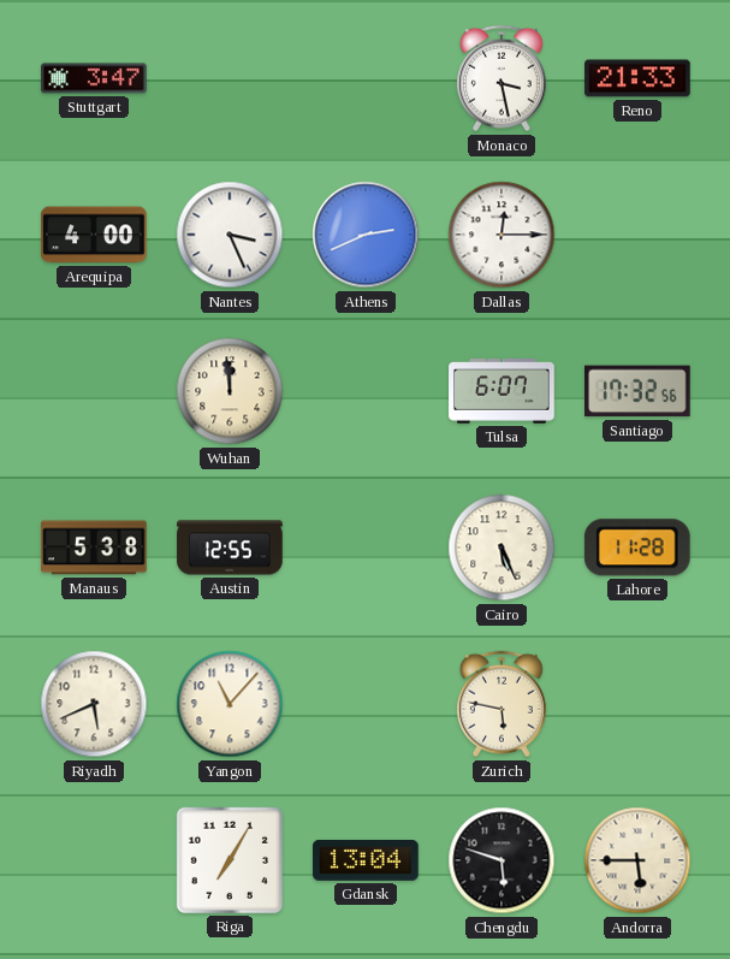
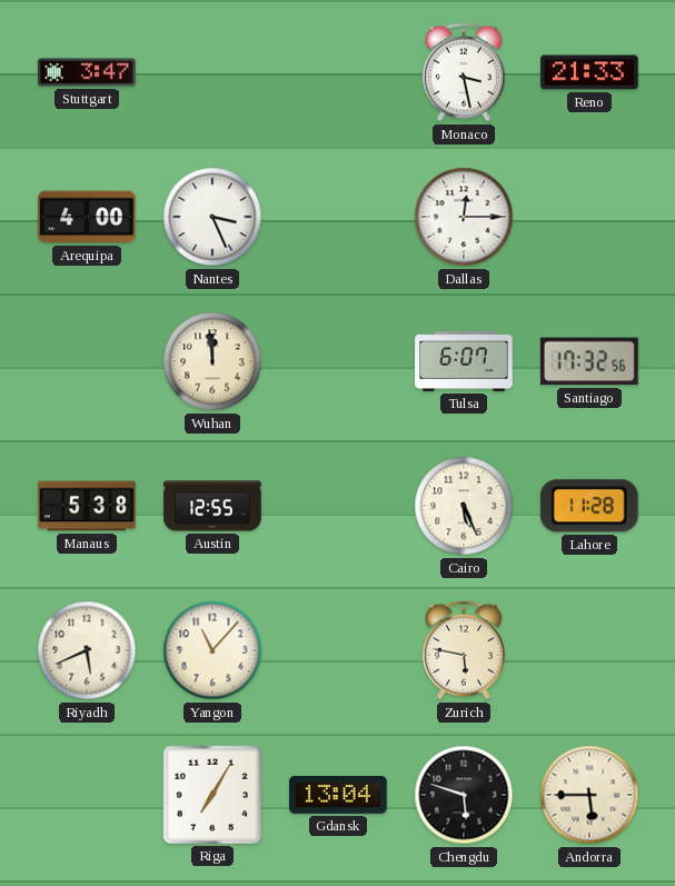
Athens: 2:41 -> none
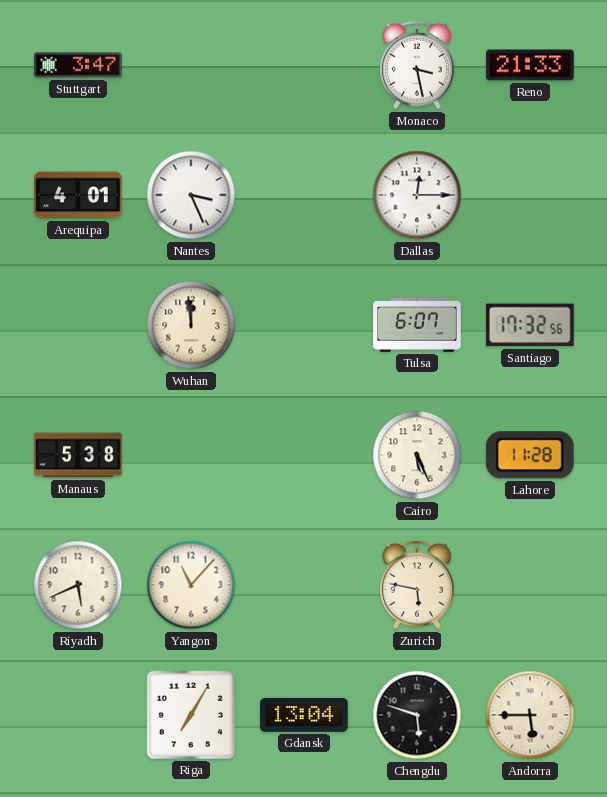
Arequipa: 4:00 -> 4:01
Austin: 12:55 -> none
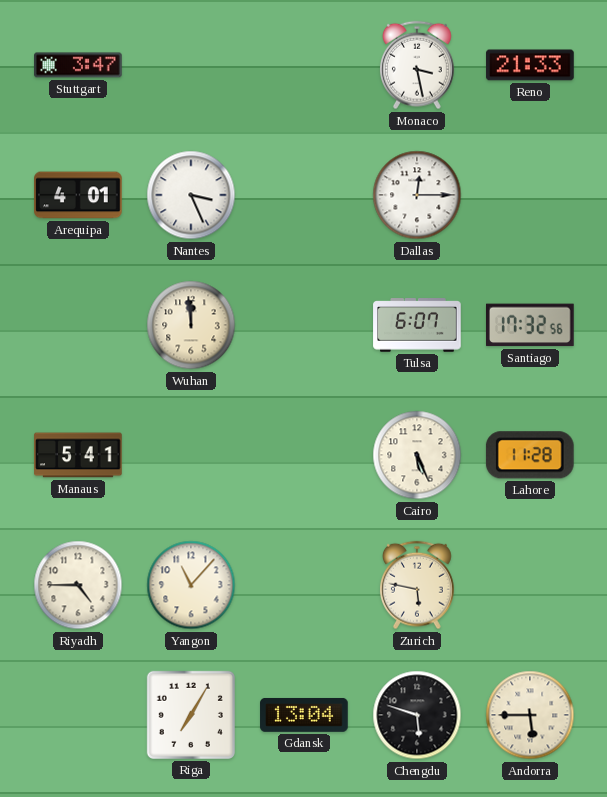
Manaus: 5:38 -> 5:41
Riyadh: 5:41 -> 4:45
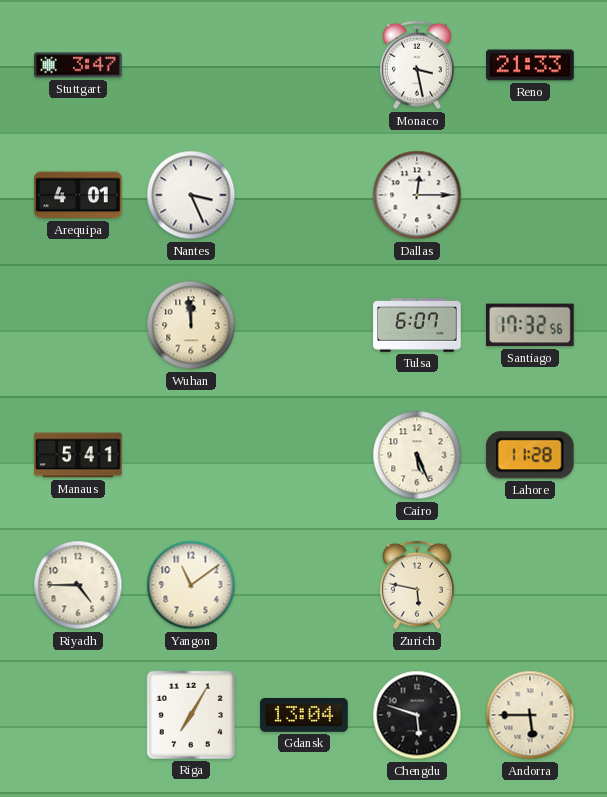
Yangon: 11:07 -> 11:09
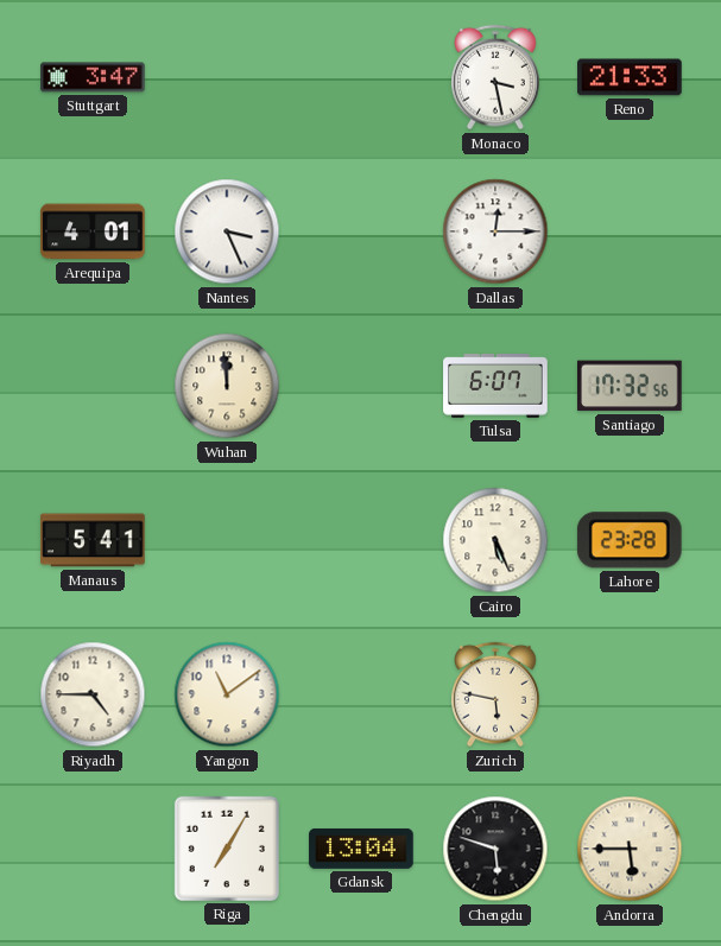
Lahore: 11:28 -> 23:28
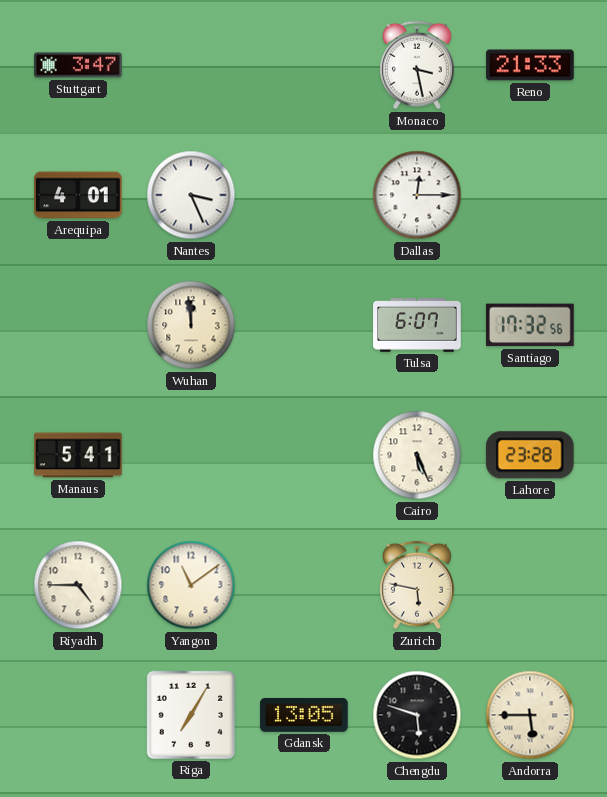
Gdansk: 13:04 -> 13:05
